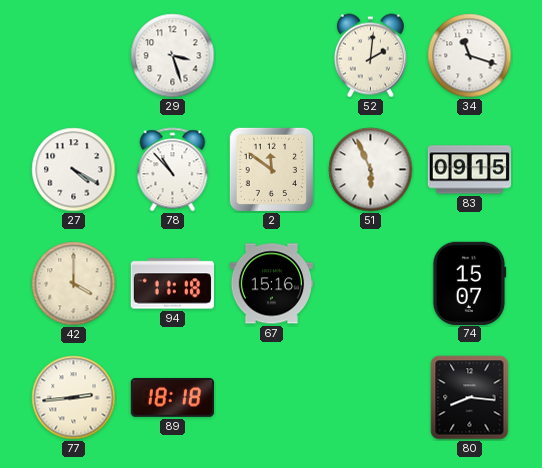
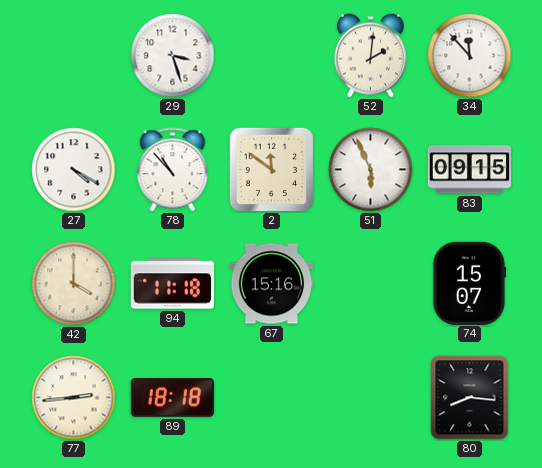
34: 11:18 -> 11:53
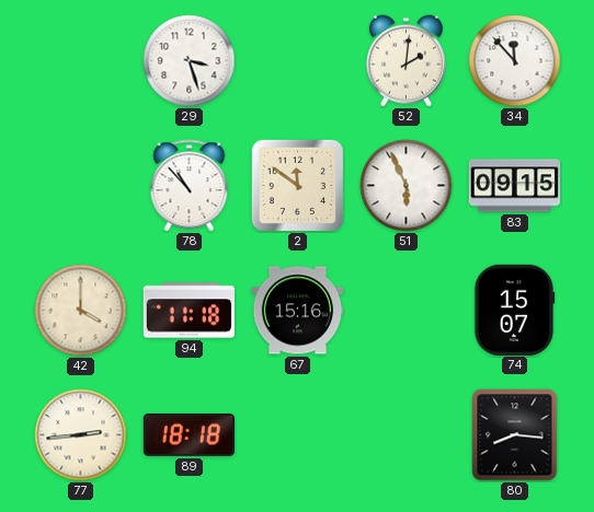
27: 4:20 -> none
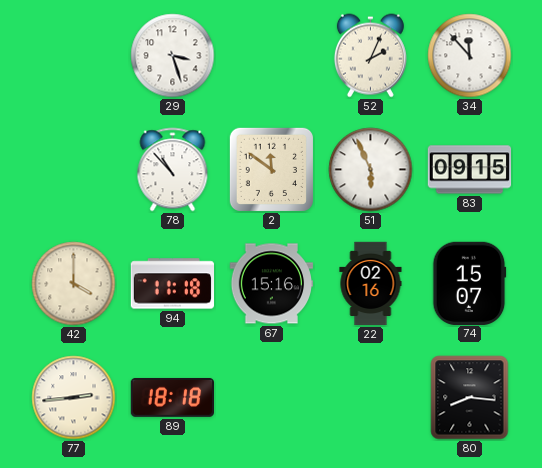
52: 2:01 -> 2:04
22: none -> 02:16
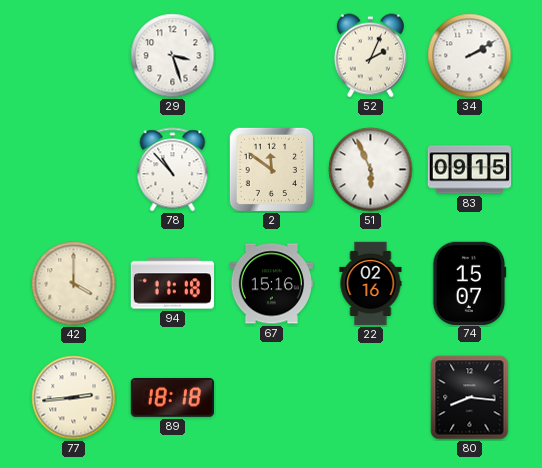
34: 11:53 -> 2:10
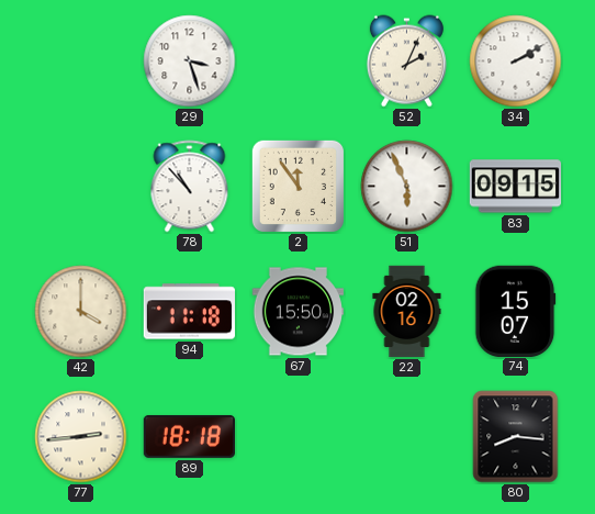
2: 11:51 -> 11:54
67: 15:16 -> 15:50
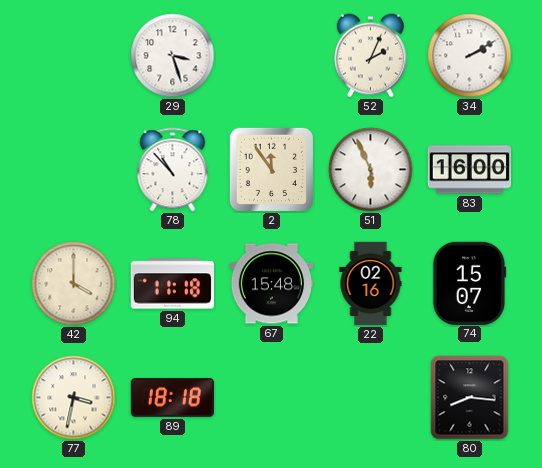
83: 09:15 -> 16:00
67: 15:50 -> 15:48
77: 2:44 -> 3:32
